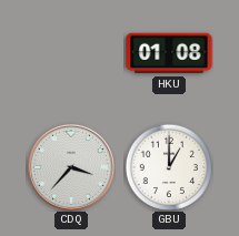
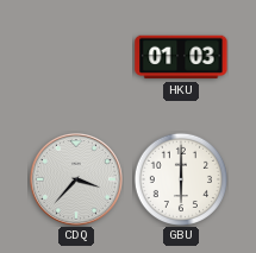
HKU: 01:08 -> 01:03
GBU: 1:00 -> 6:00
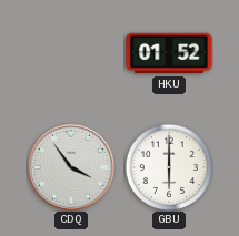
HKU: 01:03 -> 01:52
CDQ: 3:37 -> 3:54
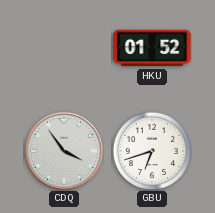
GBU: 6:00 -> 6:42
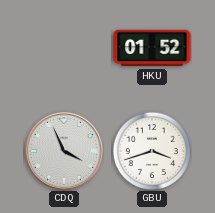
CDQ: 3:54 -> 3:56
GBU: 6:42 -> 3:42
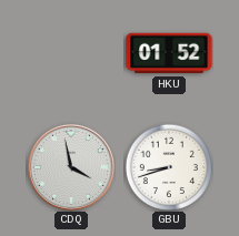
CDQ: 3:56 -> 3:58
GBU: 3:42 -> 8:42
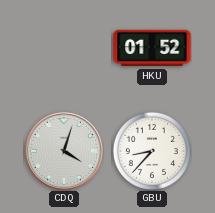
CDQ: 3:58 -> 4:03
GBU: 8:42 -> 8:37
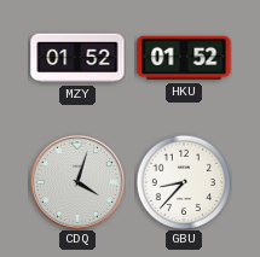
MZY: none -> 01:52
